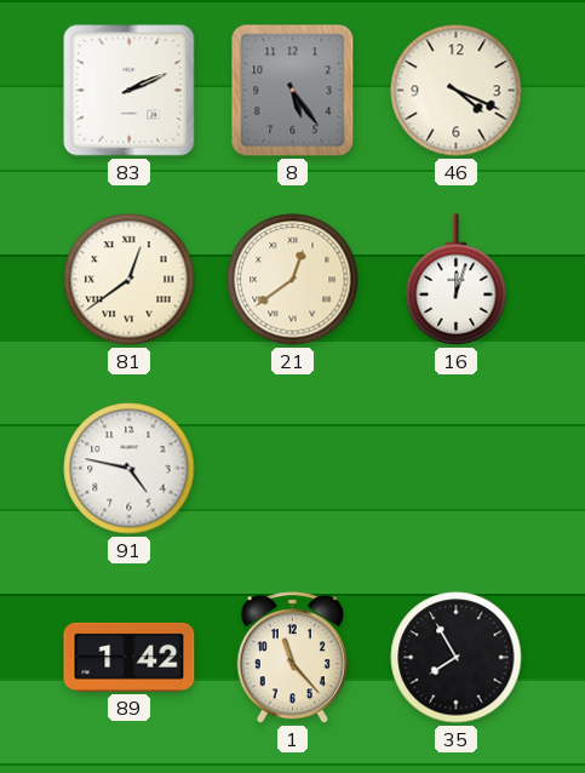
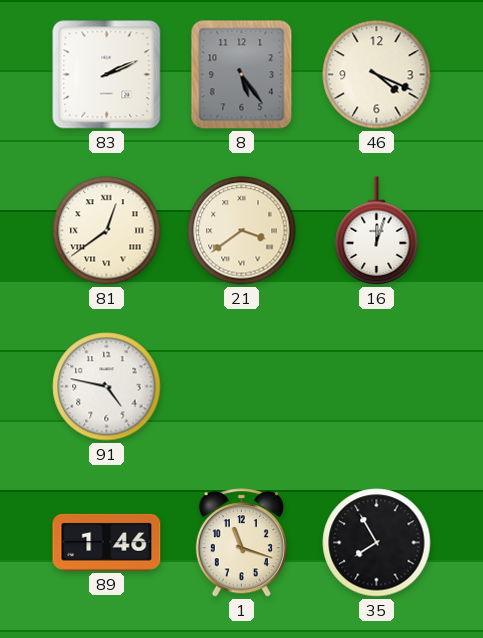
21: 12:39 -> 3:39
89: 1:42 -> 1:46
1: 11:23 -> 11:18
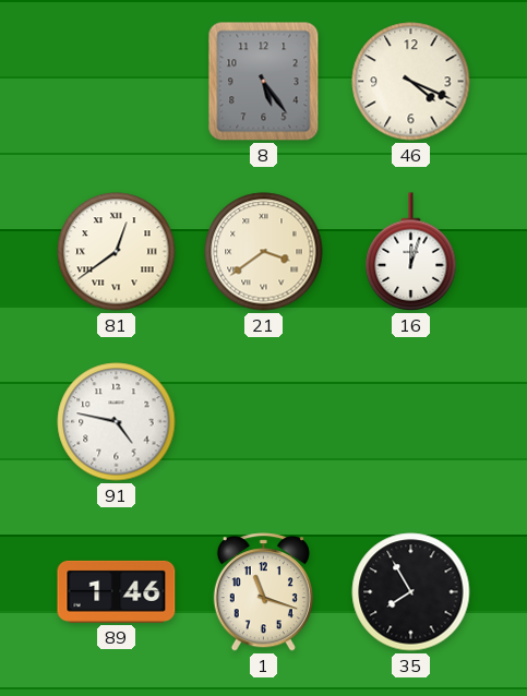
83: 2:11 -> none
